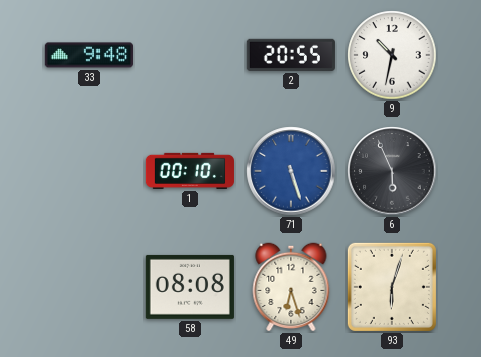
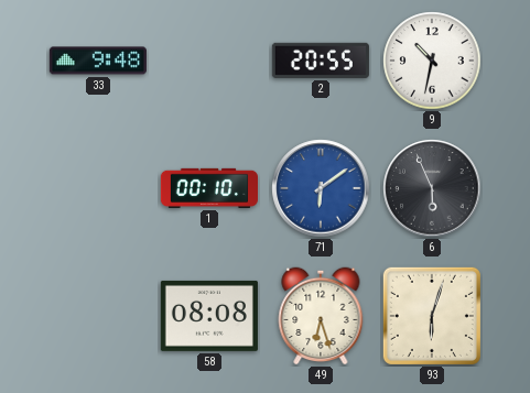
71: 5:27 -> 6:09
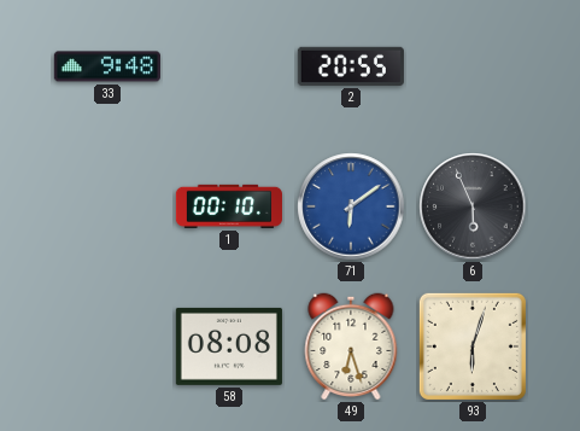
9: 10:32 -> none
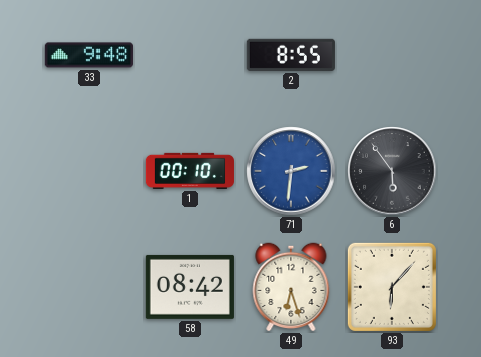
2: 20:55 -> 8:55
71: 6:09 -> 2:31
6: 5:56 -> 5:54
58: 08:08 -> 08:42
93: 6:03 -> 6:07
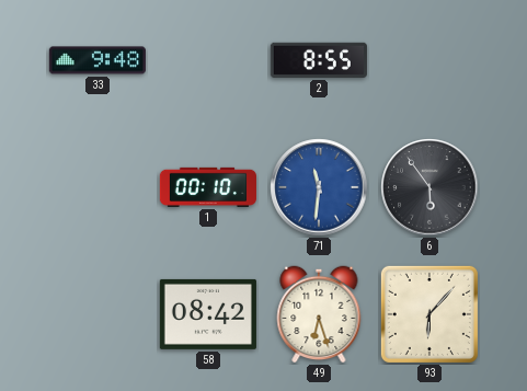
71: 2:31 -> 11:31
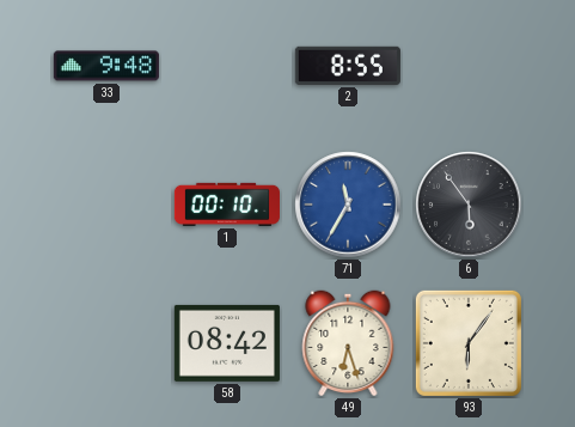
71: 11:31 -> 11:35
93: 6:07 -> 6:06
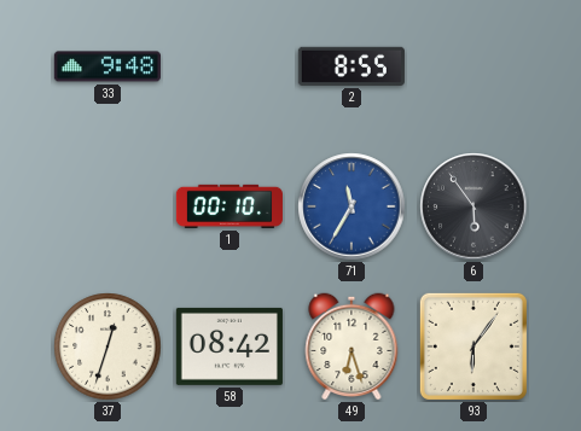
37: none -> 12:33
